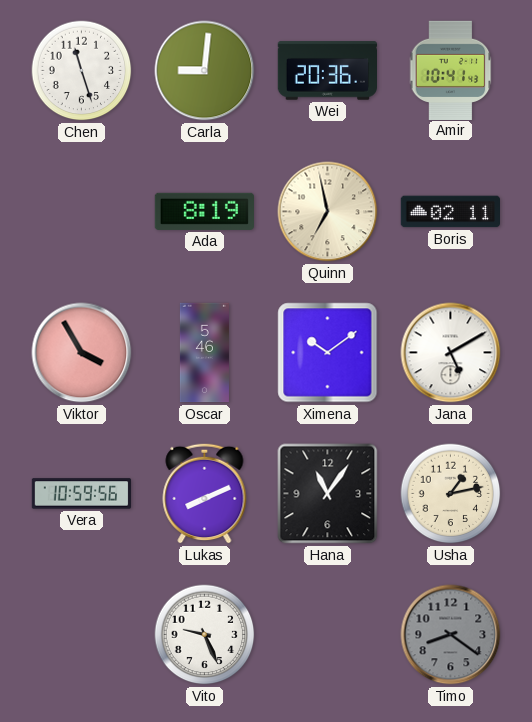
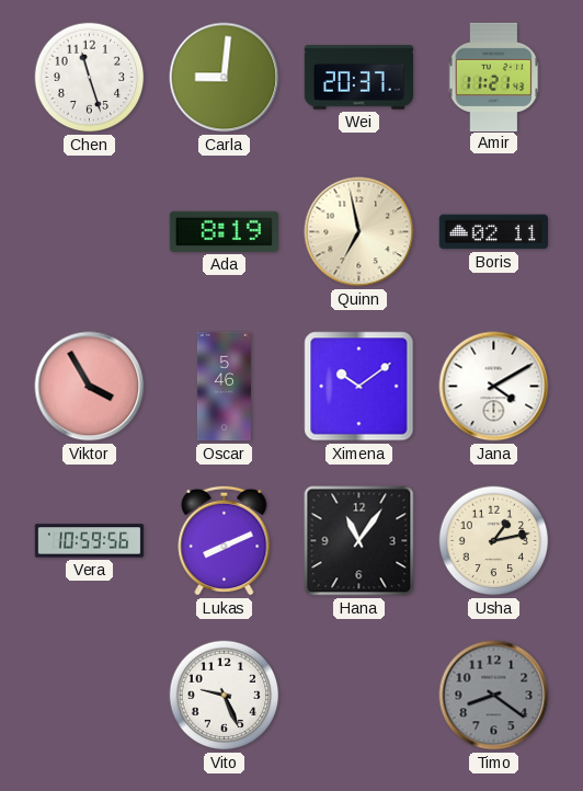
Wei: 20:36 -> 20:37
Amir: 10:41 -> 11:21
Jana: 5:10 -> 4:10
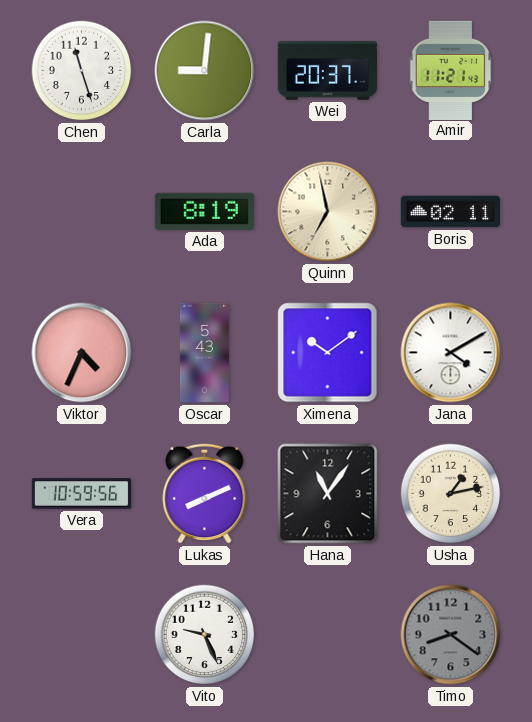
Viktor: 3:55 -> 4:34
Oscar: 5:46 -> 5:43
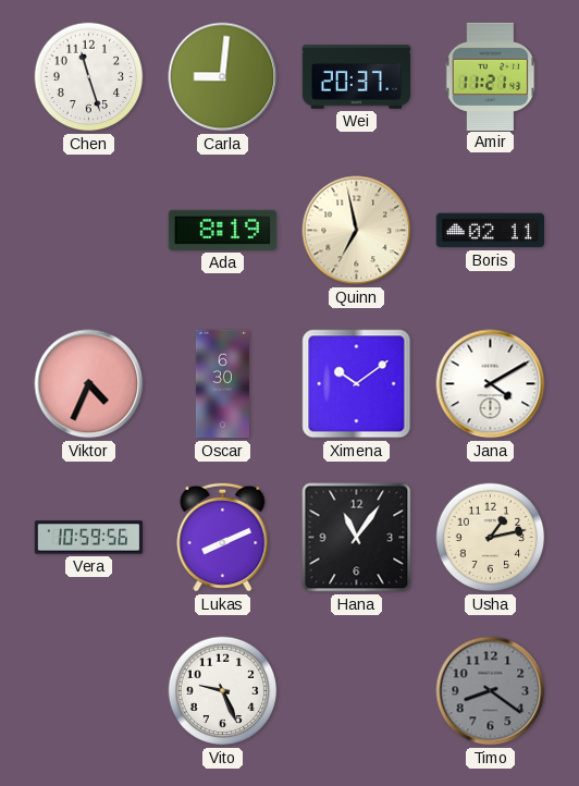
Oscar: 5:43 -> 6:30
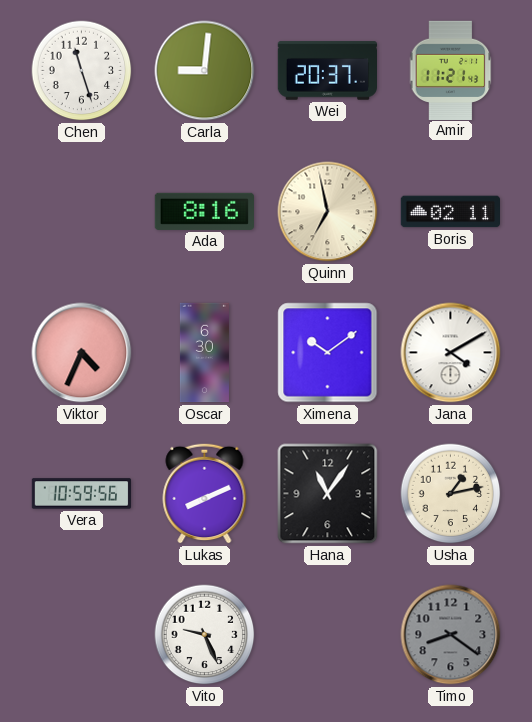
Ada: 8:19 -> 8:16
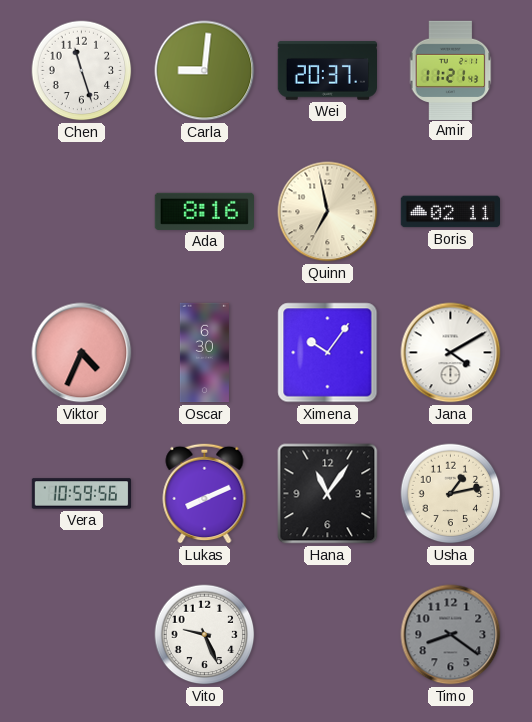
Ximena: 10:09 -> 10:06
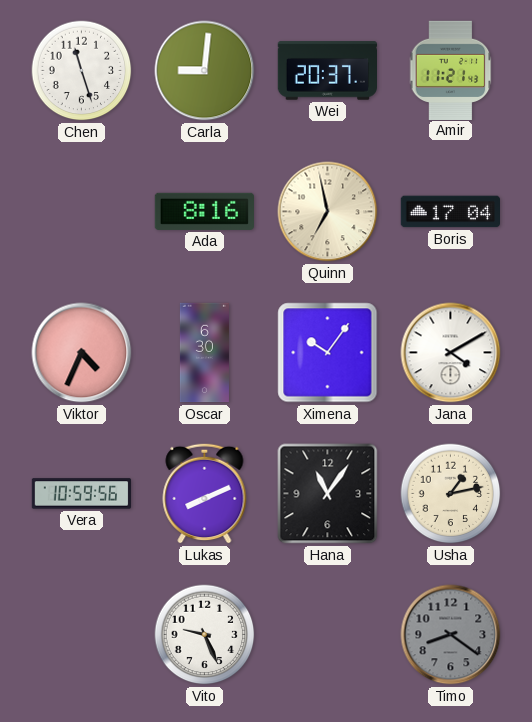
Boris: 02:11 -> 17:04
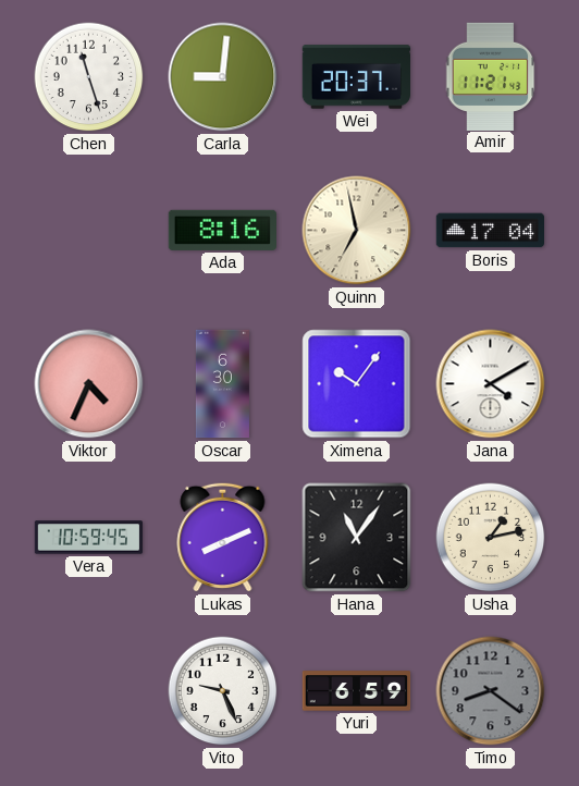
Vera: 10:59:56 -> 10:59:45
Yuri: none -> 6:59
